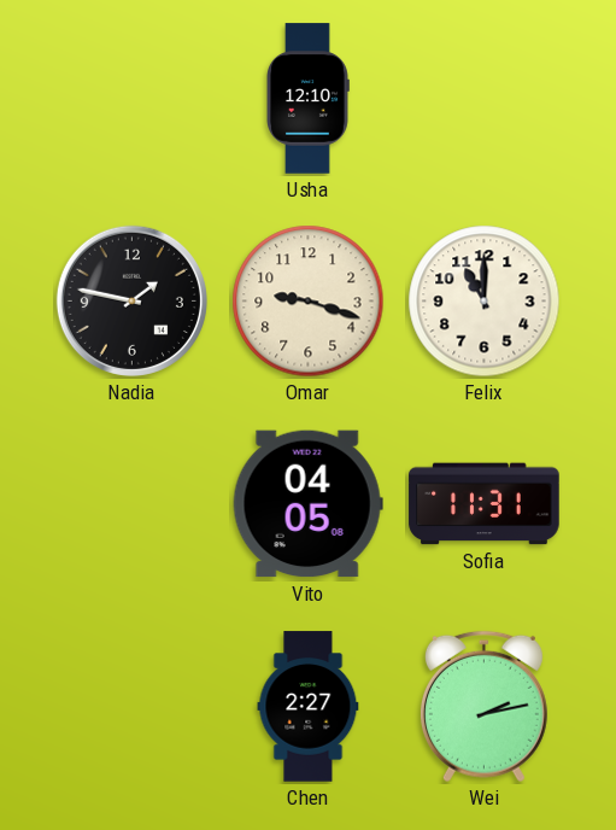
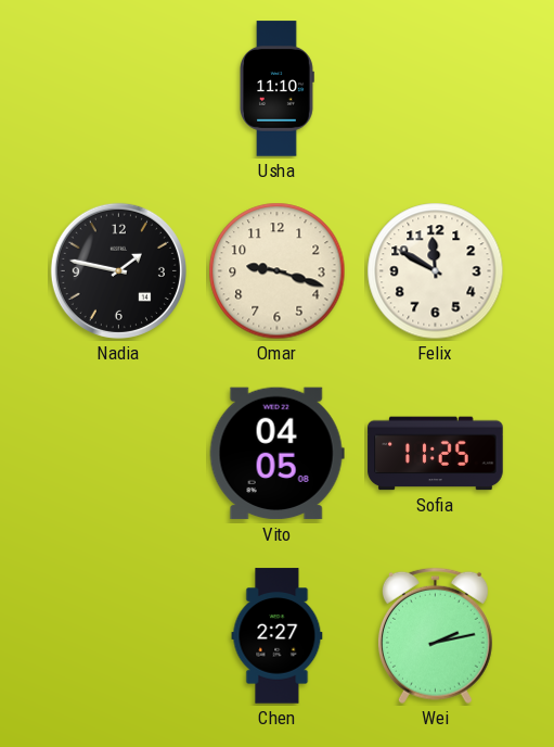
Usha: 12:10 -> 11:10
Felix: 11:00 -> 11:50
Sofia: 11:31 -> 11:25
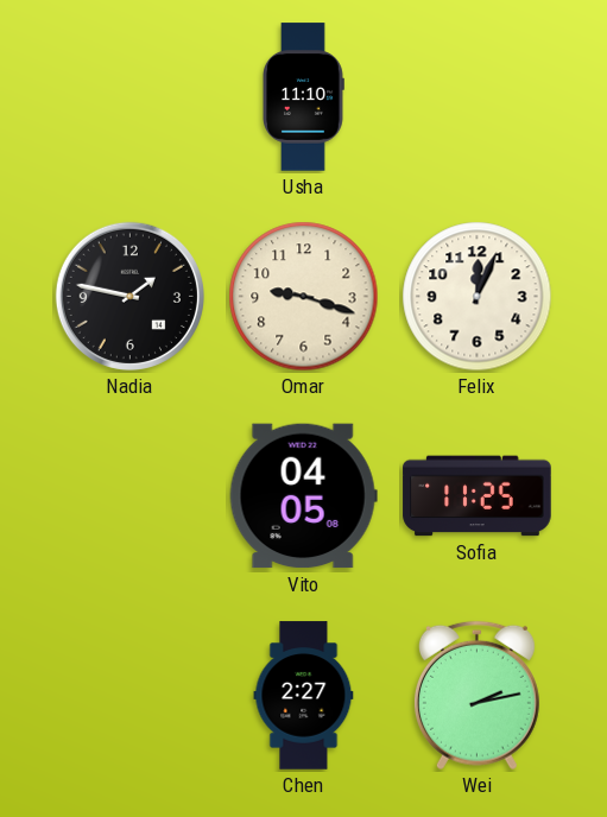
Felix: 11:50 -> 12:04
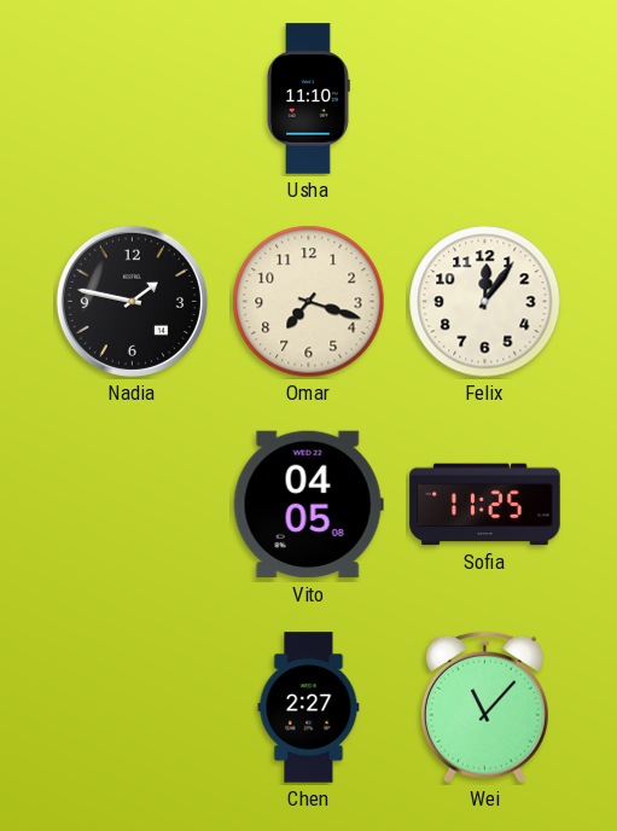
Omar: 9:18 -> 7:18
Felix: 12:04 -> 12:06
Wei: 2:13 -> 11:07
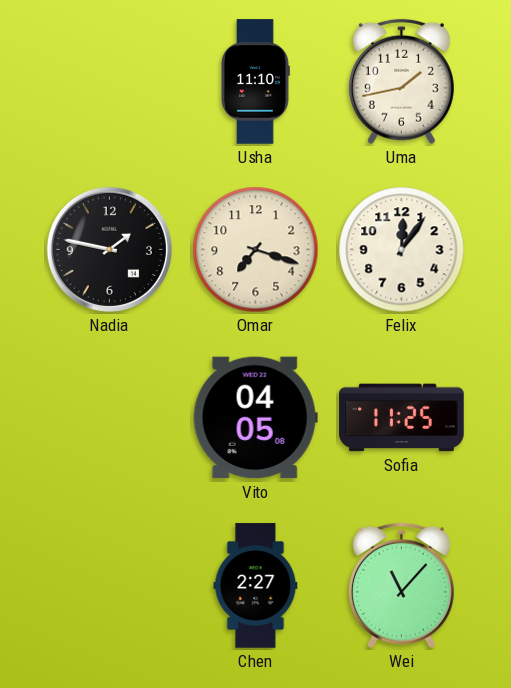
Uma: none -> 1:43
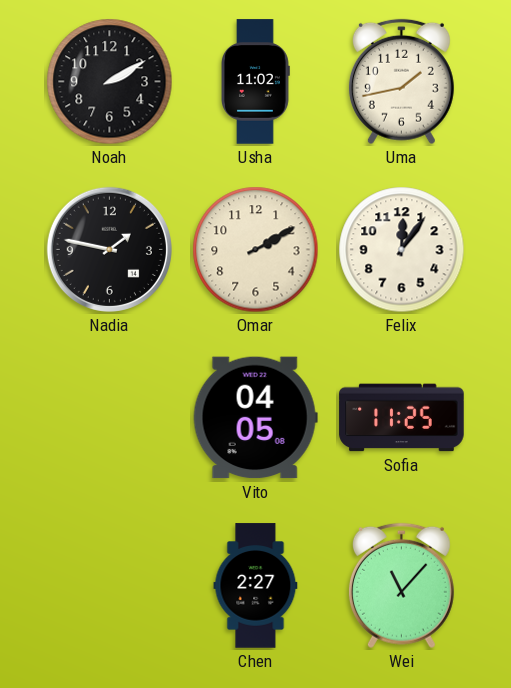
Noah: none -> 2:10
Usha: 11:10 -> 11:02
Omar: 7:18 -> 2:10
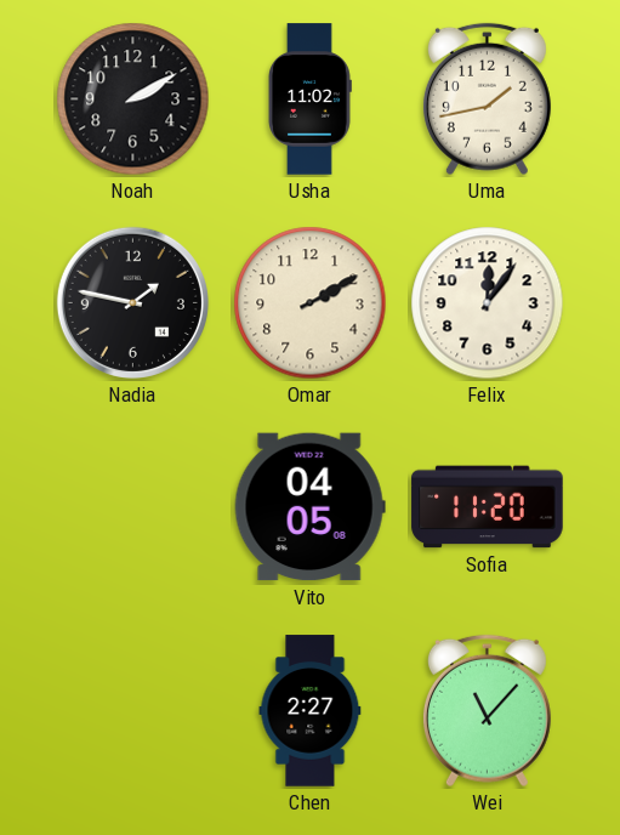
Sofia: 11:25 -> 11:20
